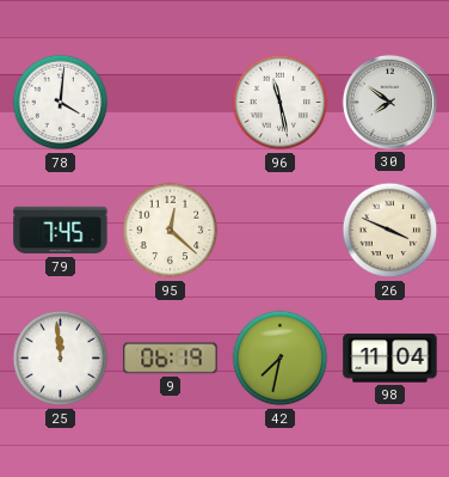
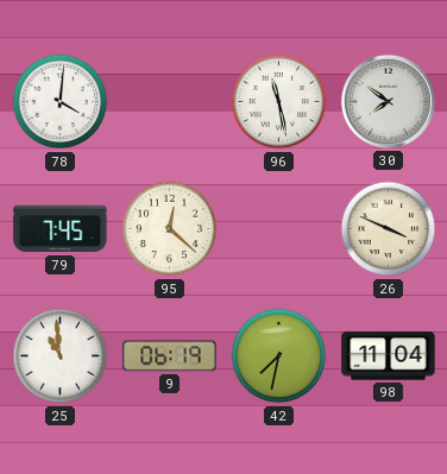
25: 11:59 -> 10:59
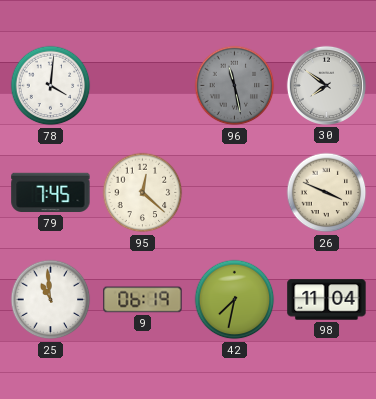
96 dial: white -> grey
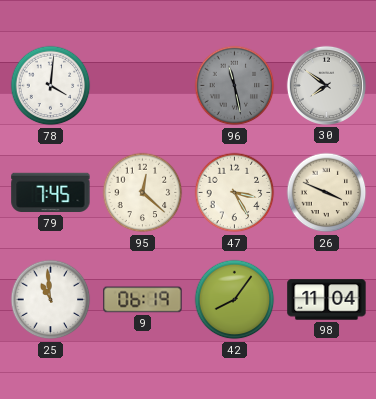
47: none -> 3:25
42: 7:32 -> 8:06
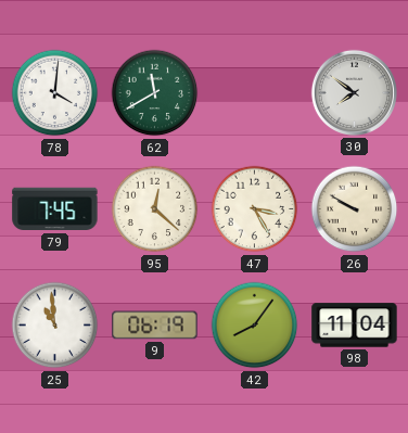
62: none -> 11:40
96: 11:28 -> none
26: 3:49 -> 9:50
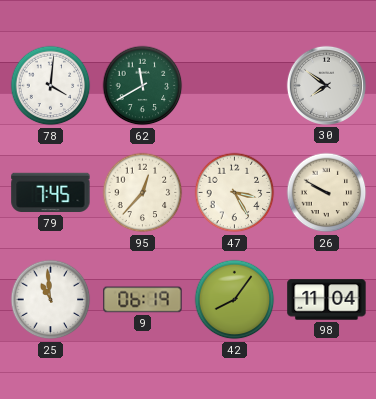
95: 12:22 -> 12:37
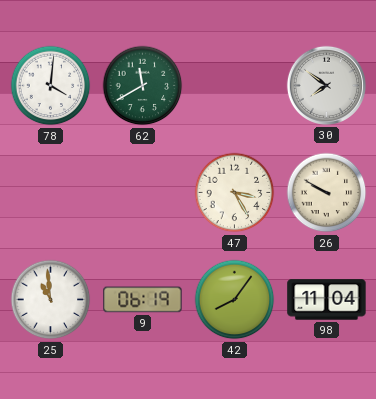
79: 7:45 -> none
95: 12:37 -> none
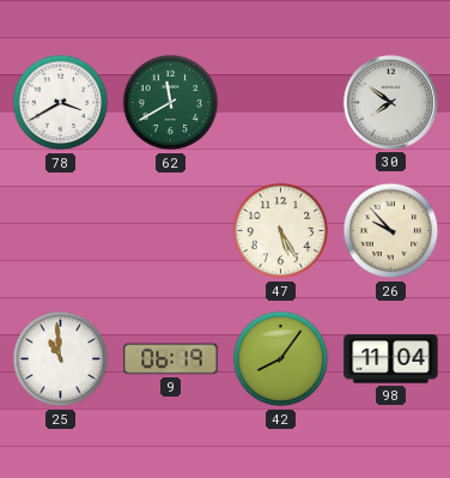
78: 4:01 -> 3:40
47: 3:25 -> 5:25
26: 9:50 -> 9:53
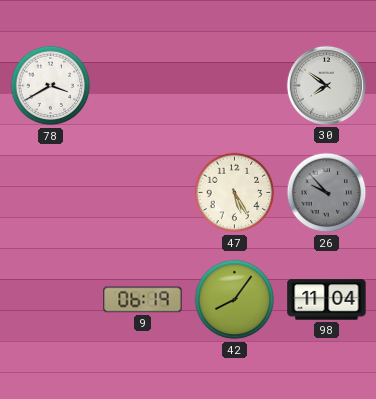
62: 11:40 -> none
26 dial: cream -> grey
25: 10:59 -> none
